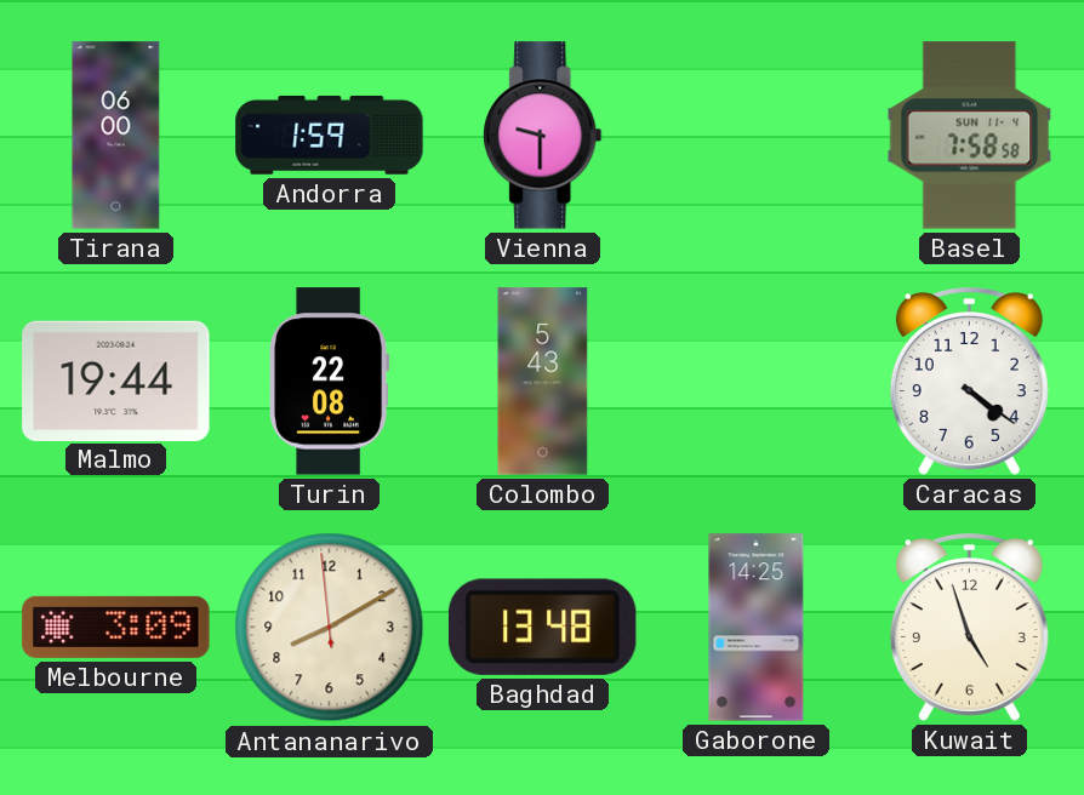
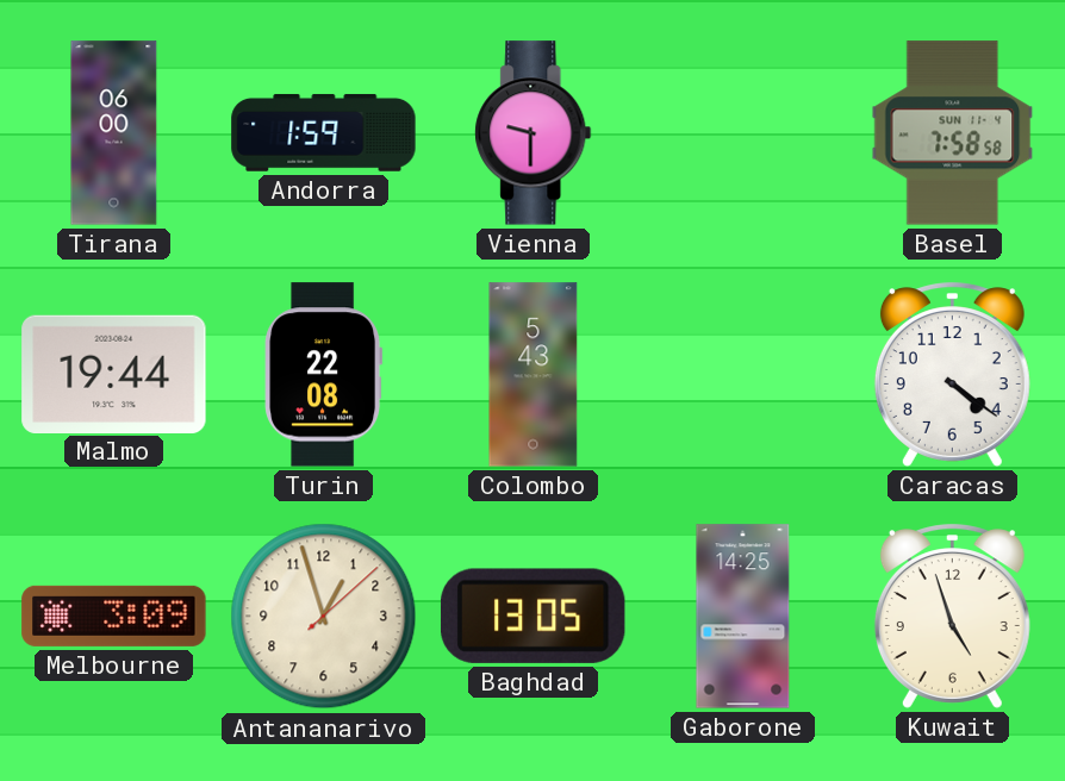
Antananarivo: 8:09 -> 12:57
Baghdad: 13:48 -> 13:05
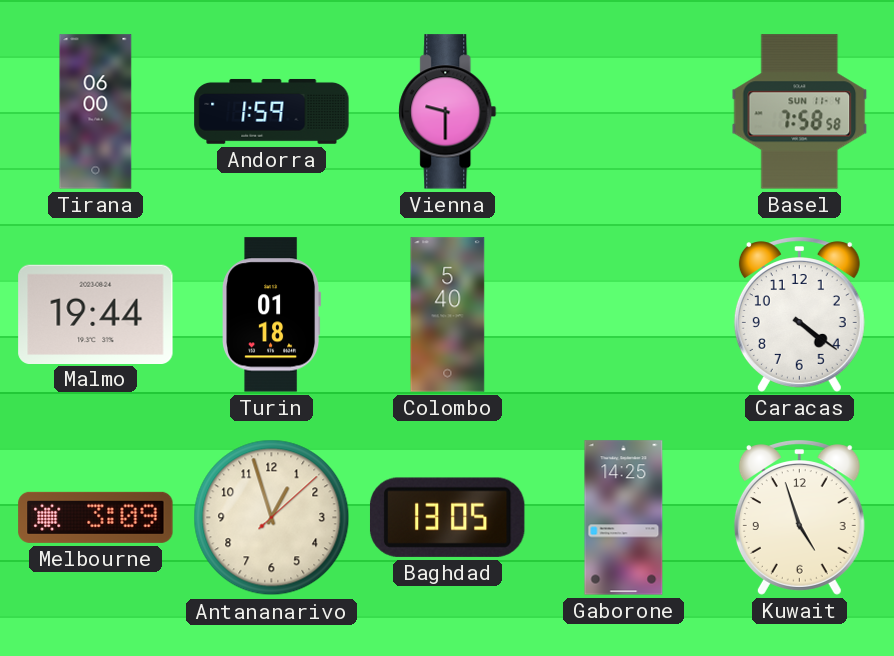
Turin: 22:08 -> 01:18
Colombo: 5:43 -> 5:40
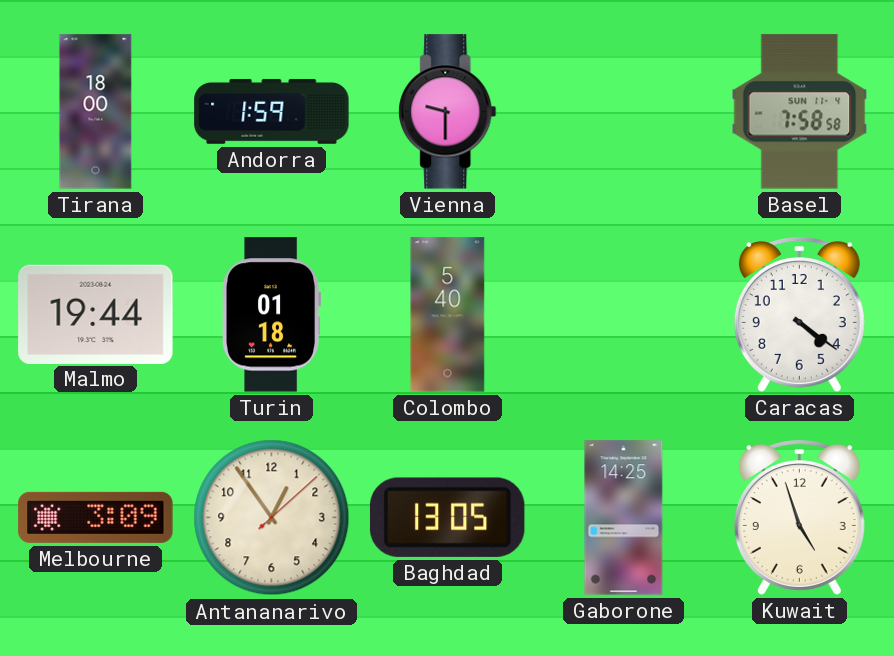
Tirana: 06:00 -> 18:00
Antananarivo: 12:57 -> 12:54
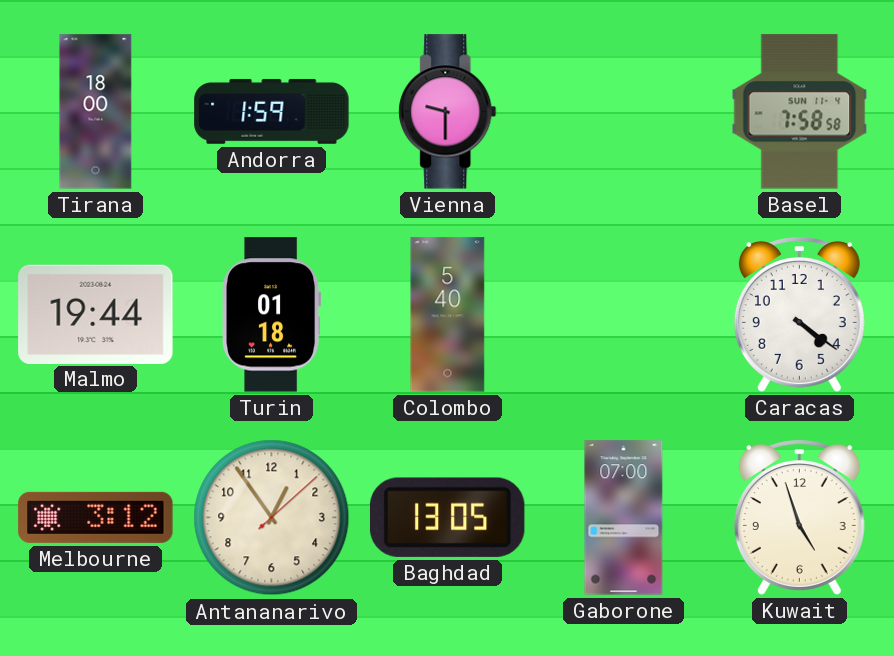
Melbourne: 3:09 -> 3:12
Gaborone: 14:25 -> 07:00
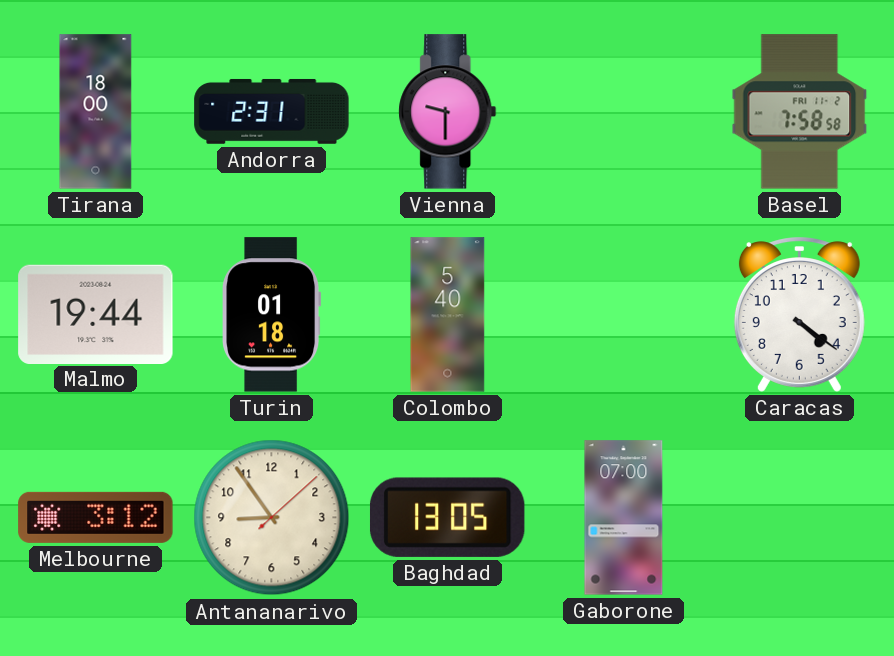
Andorra: 1:59 -> 2:31
Basel date: SUN 11-4 -> FRI 11-2
Antananarivo: 12:54 -> 8:54
Kuwait: 4:57 -> none
